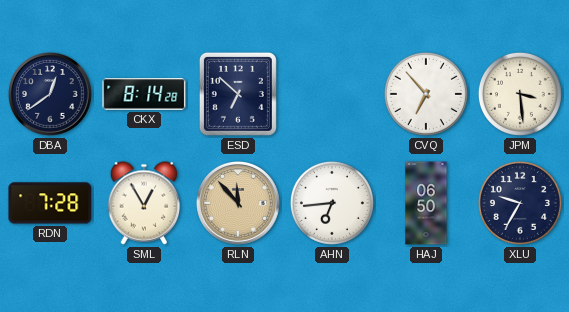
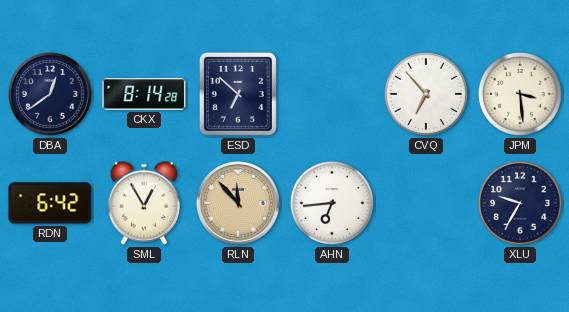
RDN: 7:28 -> 6:42
HAJ: 06:50 -> none
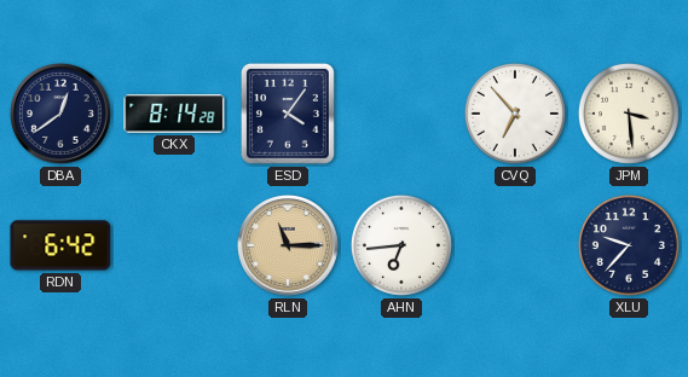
ESD: 6:52 -> 4:06
SML: 12:55 -> none
RLN: 11:53 -> 11:15
XLU: 9:35 -> 9:37
